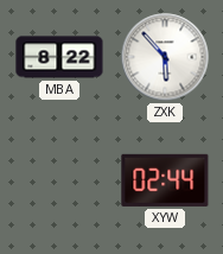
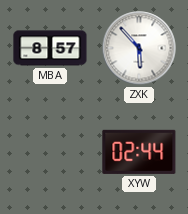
MBA: 8:22 -> 8:57
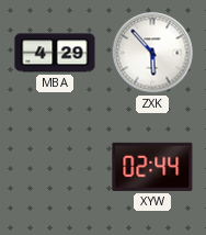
MBA: 8:57 -> 4:29
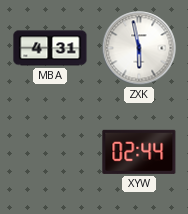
MBA: 4:29 -> 4:31
ZXK: 5:53 -> 5:58
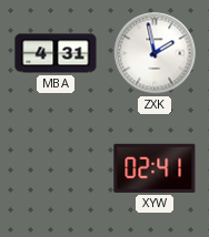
ZXK: 5:58 -> 1:58
XYW: 02:44 -> 02:41
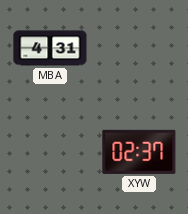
ZXK: 1:58 -> none
XYW: 02:41 -> 02:37
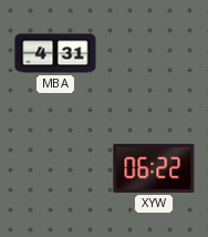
XYW: 02:37 -> 06:22
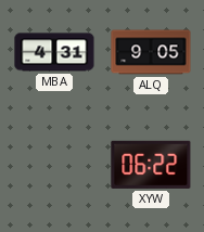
ALQ: none -> 9:05
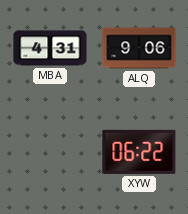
ALQ: 9:05 -> 9:06
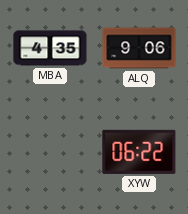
MBA: 4:31 -> 4:35
